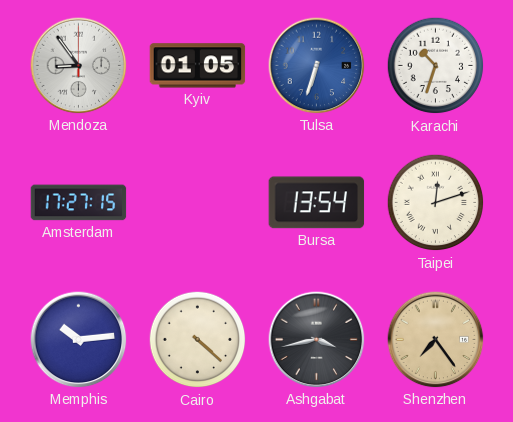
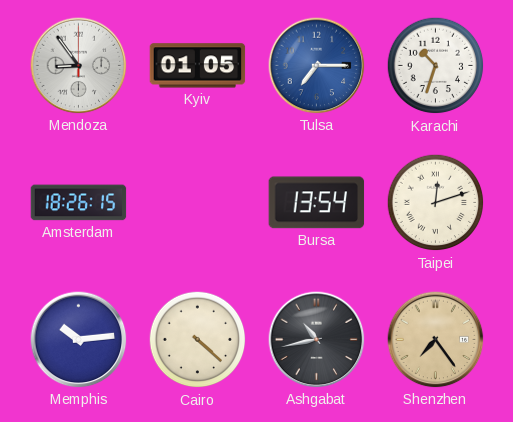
Tulsa: 6:33 -> 7:15
Amsterdam: 17:27 -> 18:26
Ashgabat: 3:43 -> 10:43
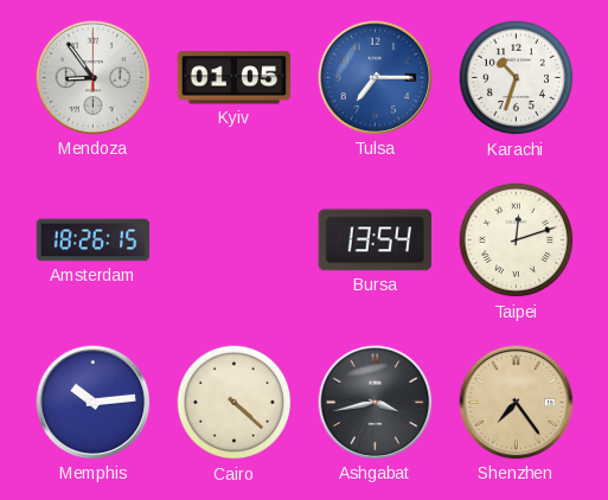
Ashgabat: 10:43 -> 3:43
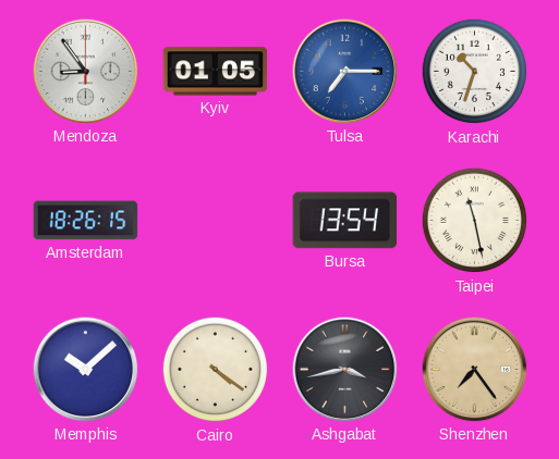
Taipei: 12:12 -> 11:28
Memphis: 10:14 -> 10:08
Cairo: 4:22 -> 4:21
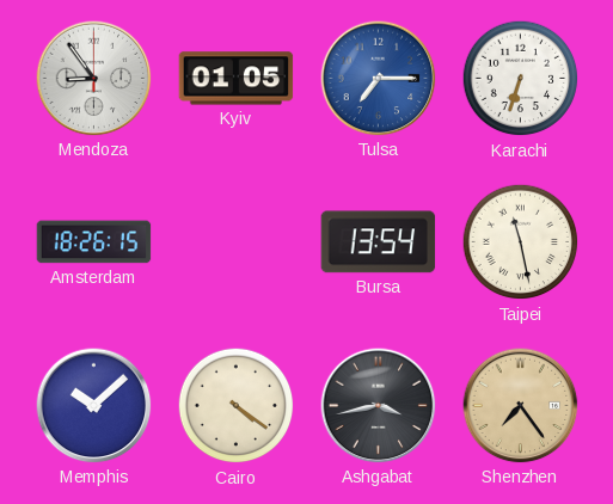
Karachi: 10:33 -> 6:33
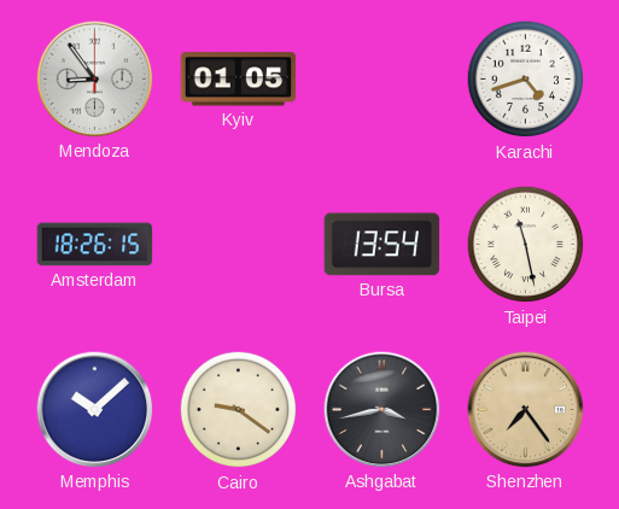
Tulsa: 7:15 -> none
Karachi: 6:33 -> 4:42
Cairo: 4:21 -> 9:21
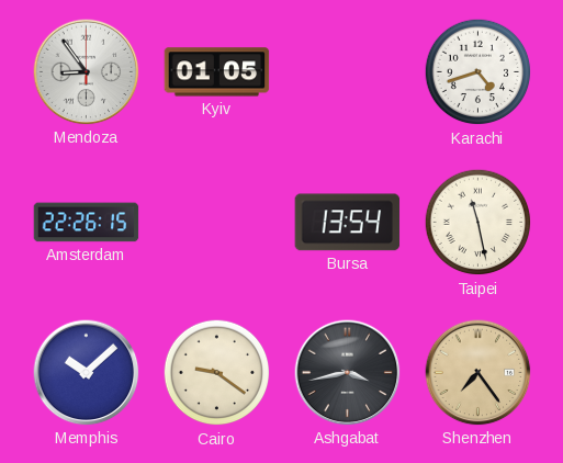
Amsterdam: 18:26 -> 22:26
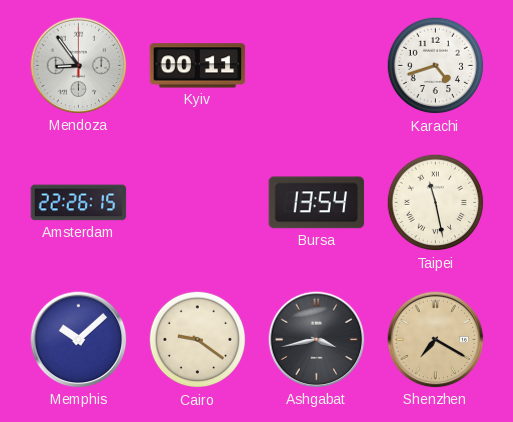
Kyiv: 01:05 -> 00:11
Shenzhen: 7:24 -> 7:20
